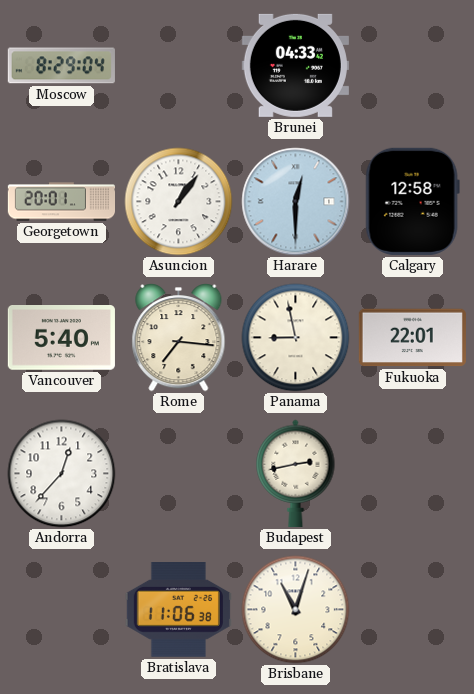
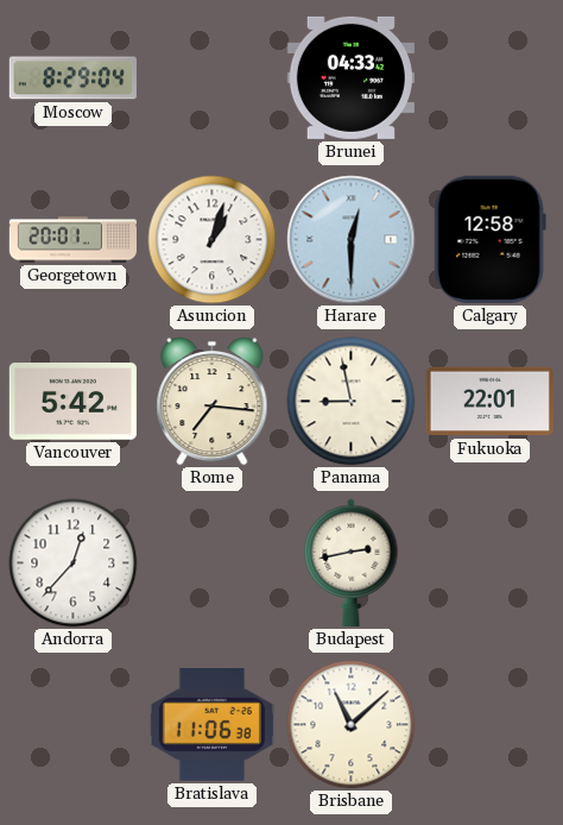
Asuncion: 1:06 -> 1:03
Vancouver: 5:40 -> 5:42
Brisbane: 11:03 -> 11:08
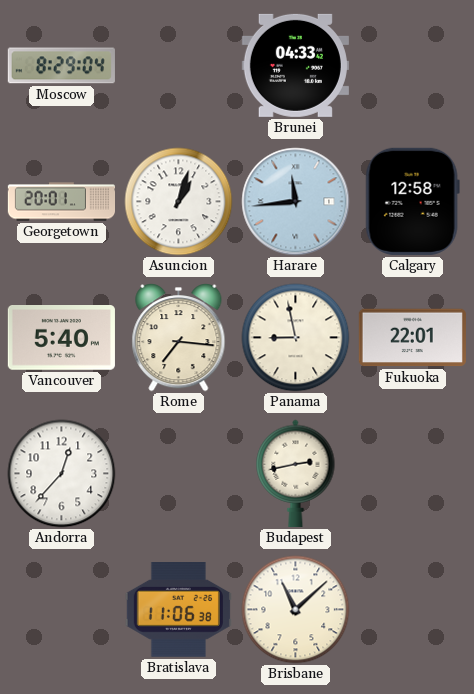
Harare: 12:30 -> 11:44
Vancouver: 5:42 -> 5:40
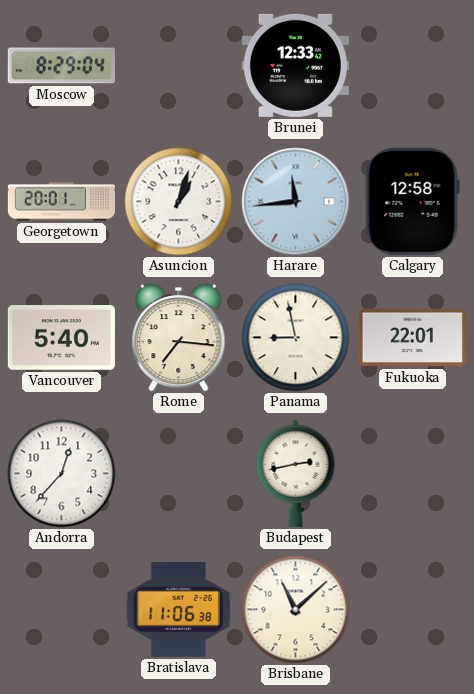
Brunei: 04:33 -> 12:33
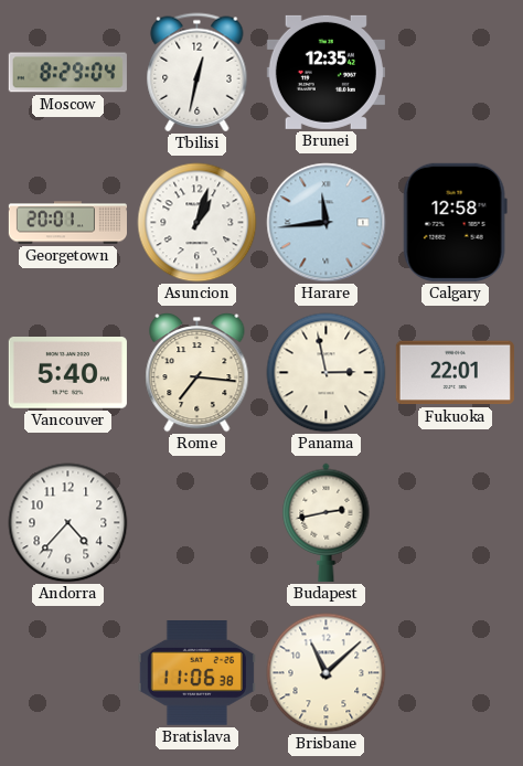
Tbilisi: none -> 12:32
Brunei: 12:33 -> 12:35
Panama: 8:58 -> 2:58
Andorra: 12:37 -> 4:37
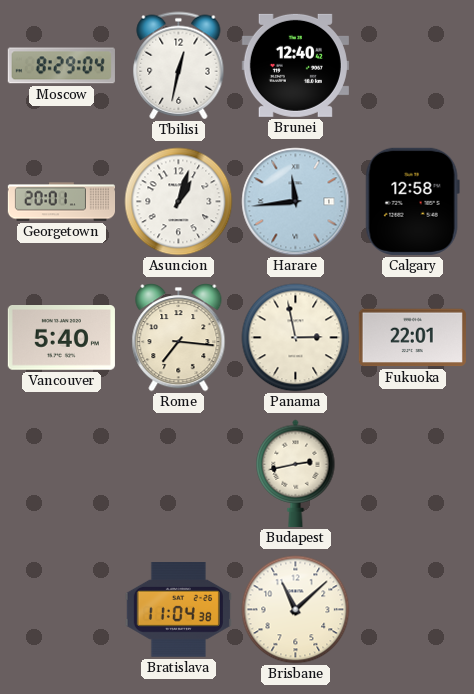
Brunei: 12:35 -> 12:40
Andorra: 4:37 -> none
Bratislava: 11:06 -> 11:04
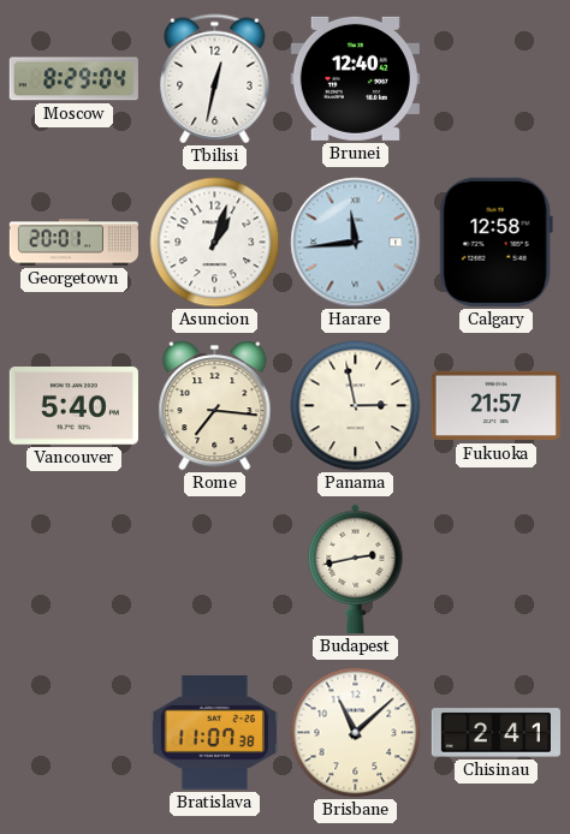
Fukuoka: 22:01 -> 21:57
Bratislava: 11:04 -> 11:07
Chisinau: none -> 2:41
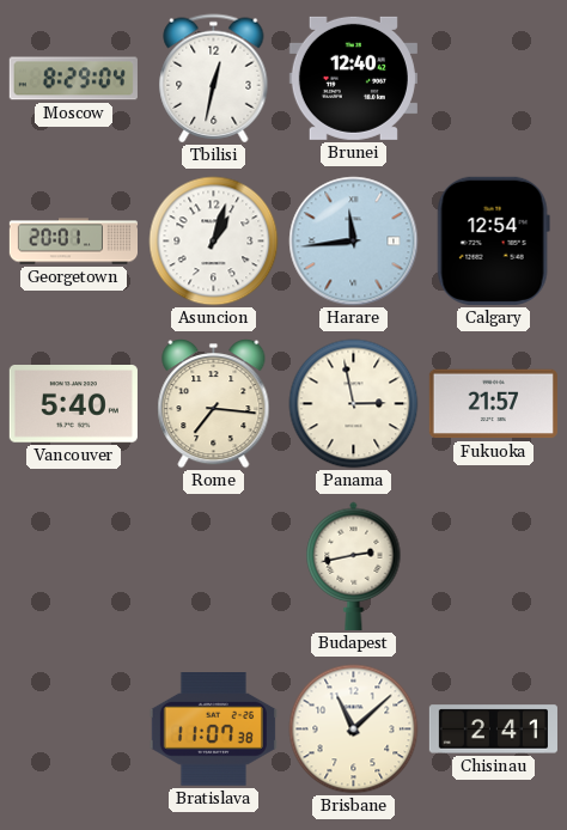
Calgary: 12:58 -> 12:54
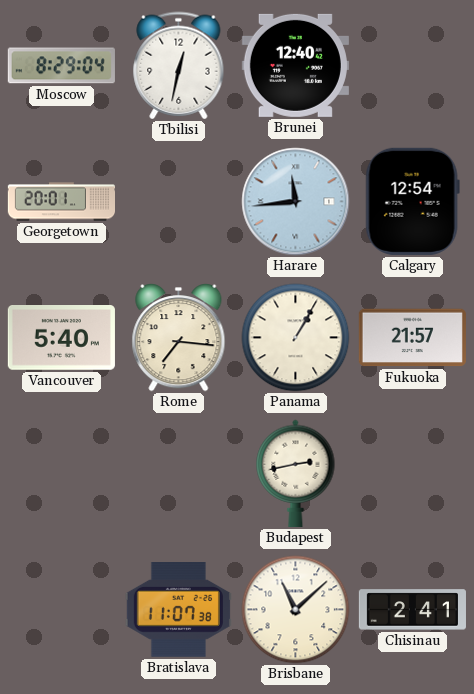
Asuncion: 1:03 -> none
Panama: 2:58 -> 1:05
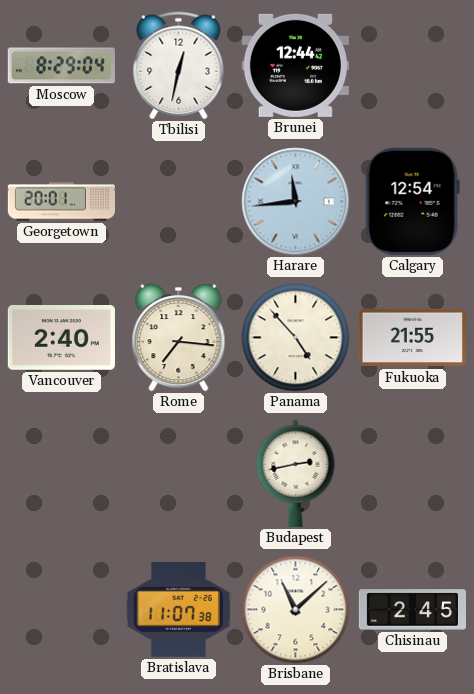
Brunei: 12:40 -> 12:44
Vancouver: 5:40 -> 2:40
Panama: 1:05 -> 4:53
Fukuoka: 21:57 -> 21:55
Chisinau: 2:41 -> 2:45
